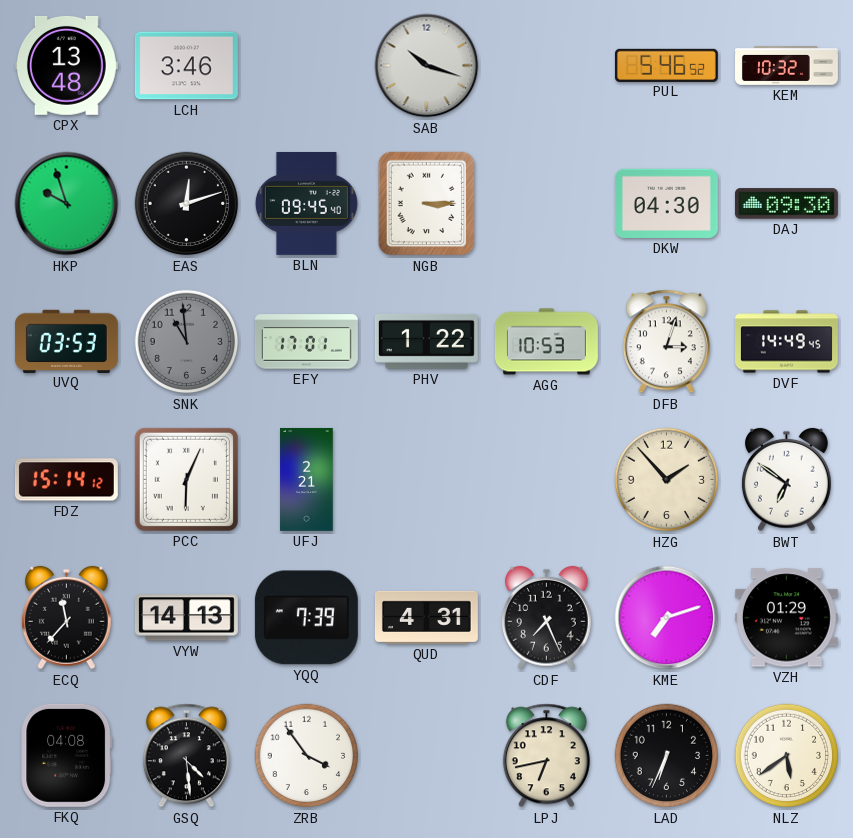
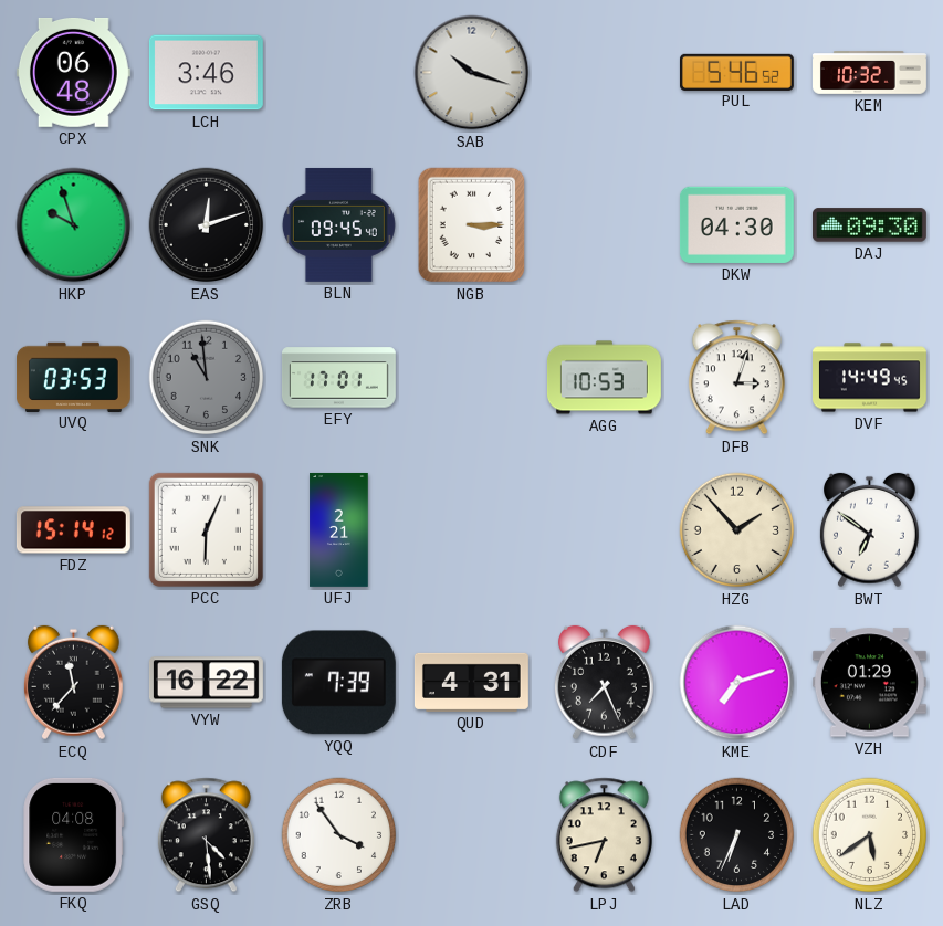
CPX: 13:48 -> 06:48
PHV: 1:22 -> none
VYW: 14:13 -> 16:22
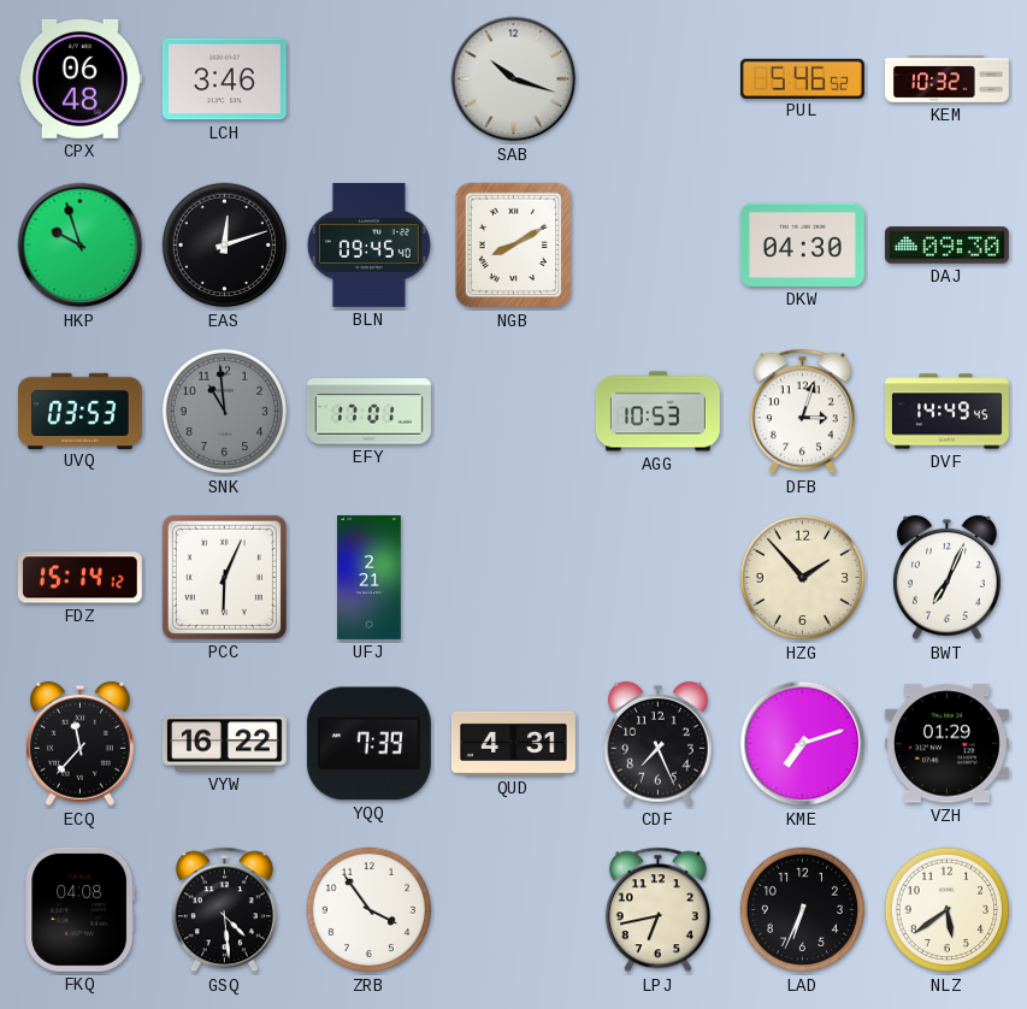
NGB: 3:15 -> 8:10
BWT: 6:51 -> 7:04
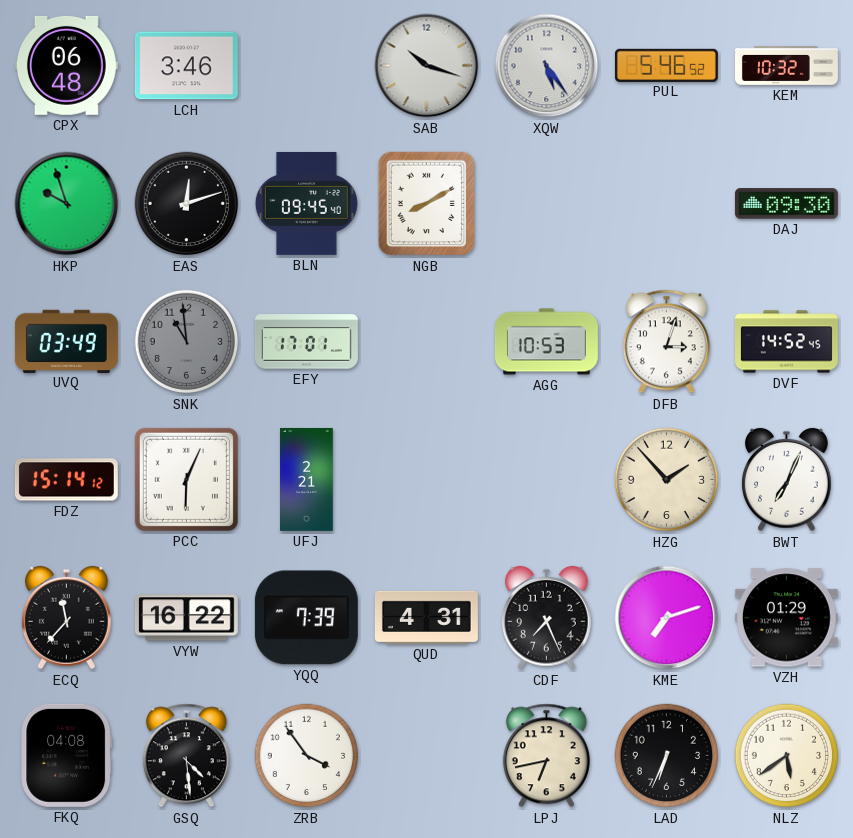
XQW: none -> 5:24
DKW: 04:30 -> none
UVQ: 03:53 -> 03:49
DVF: 14:49 -> 14:52
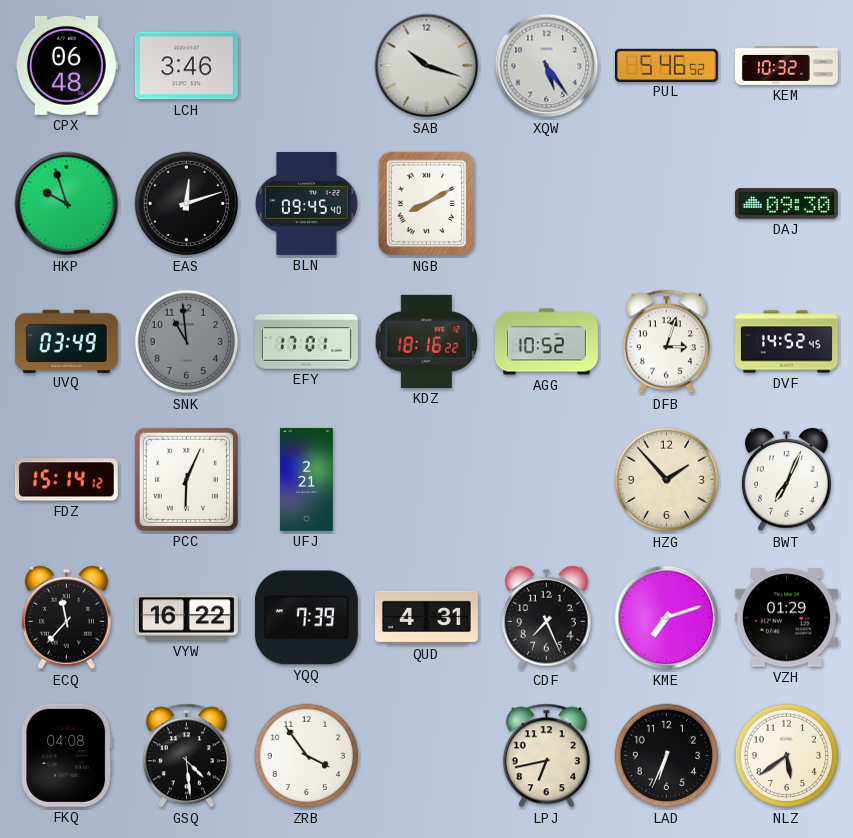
KDZ: none -> 18:16
AGG: 10:53 -> 10:52
